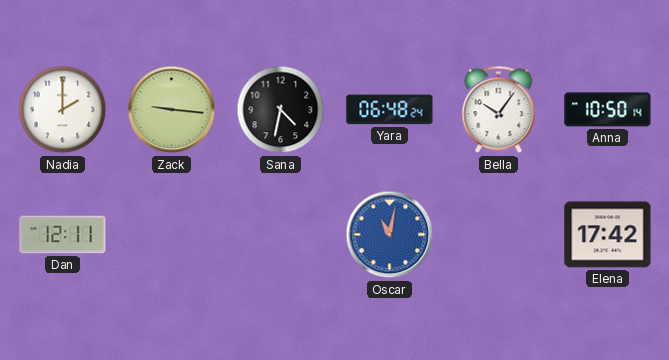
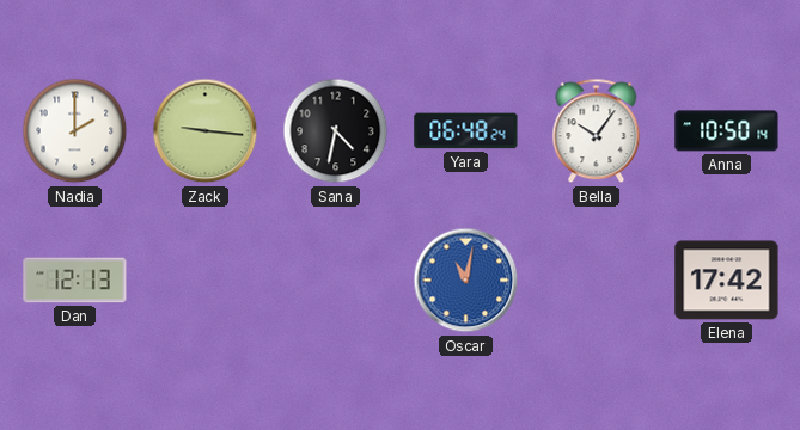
Dan: 12:11 -> 12:13
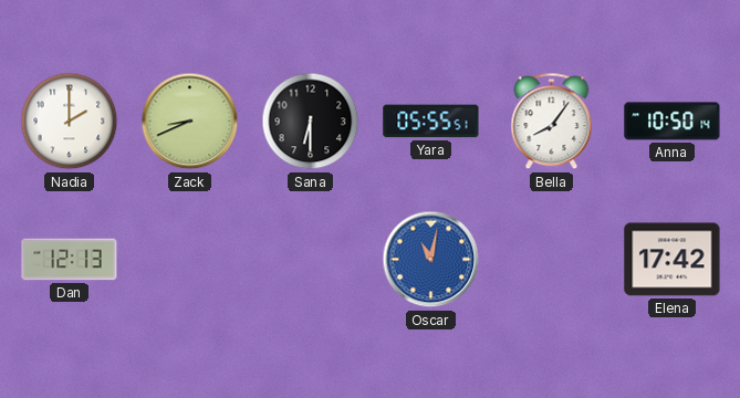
Zack: 9:16 -> 8:41
Sana: 4:32 -> 6:30
Yara: 06:48 -> 05:55
Bella: 10:06 -> 8:06
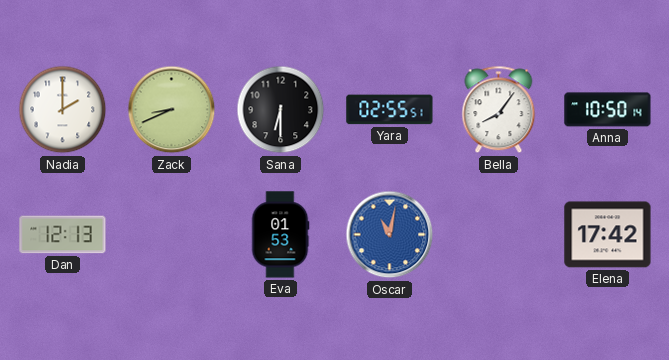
Yara: 05:55 -> 02:55
Eva: none -> 01:53
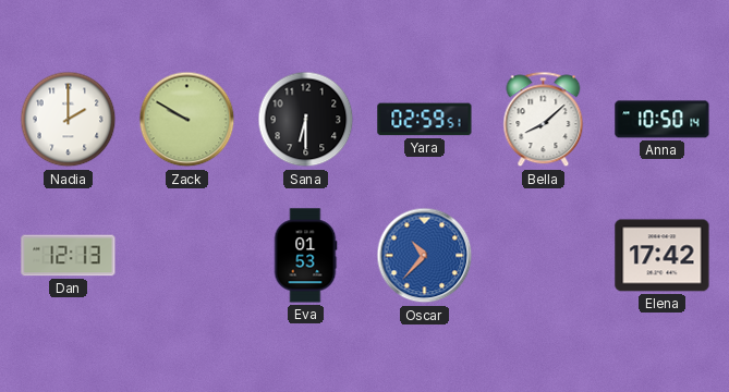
Zack: 8:41 -> 9:50
Yara: 02:55 -> 02:59
Bella: 8:06 -> 8:08
Oscar: 11:02 -> 10:37
